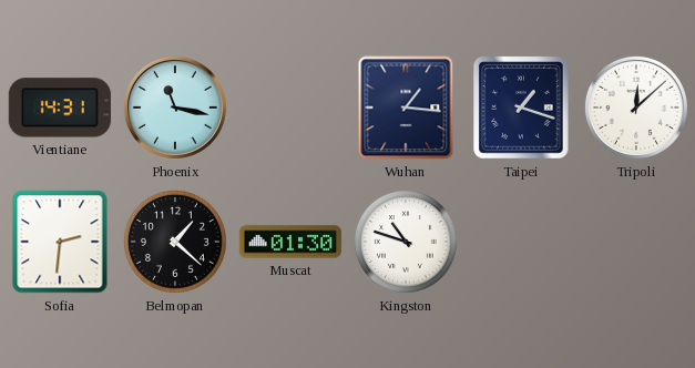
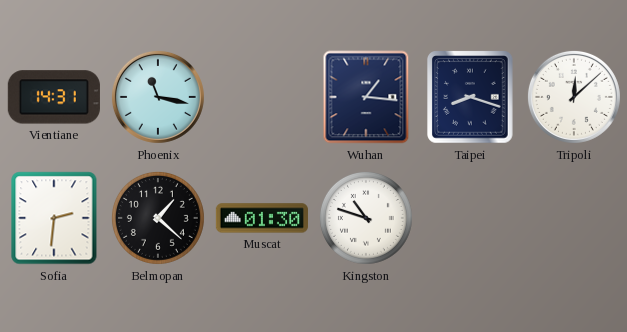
Taipei: 1:18 -> 8:18
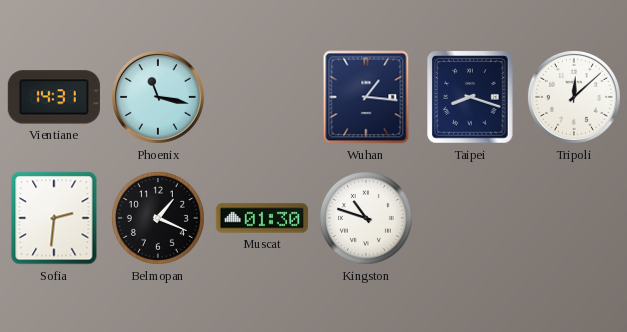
Belmopan: 1:22 -> 1:19
